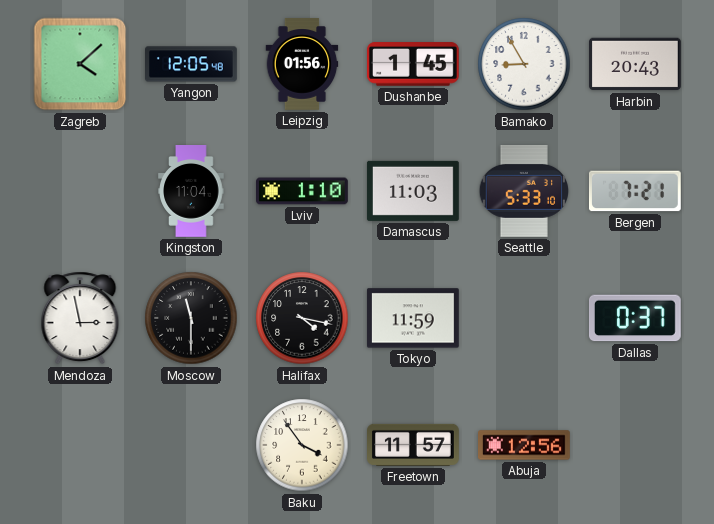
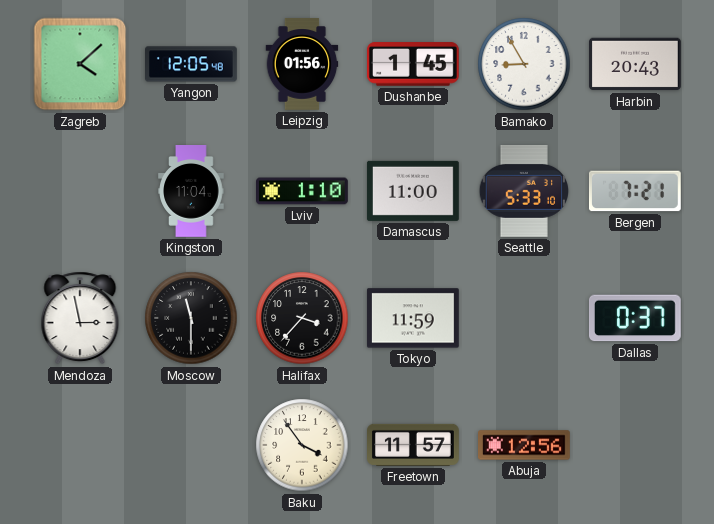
Damascus: 11:03 -> 11:00
Halifax: 4:17 -> 3:37
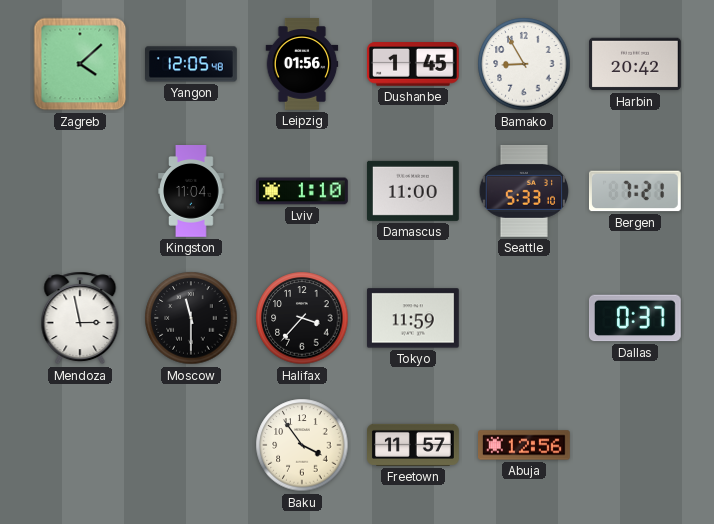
Harbin: 20:43 -> 20:42
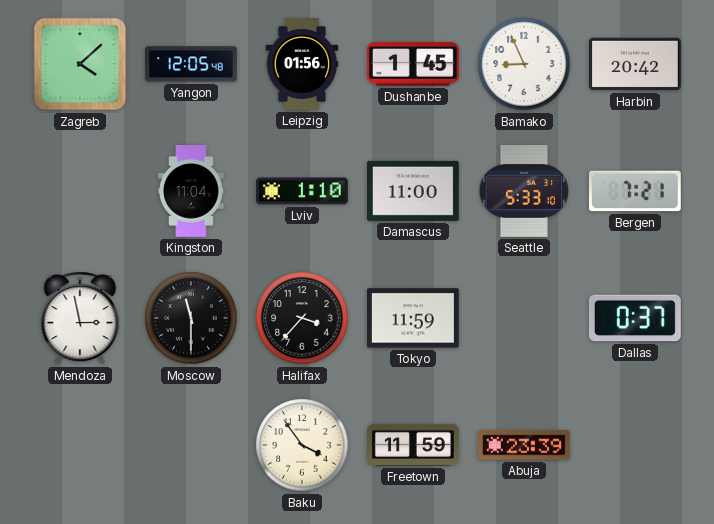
Bamako: 8:55 -> 8:56
Freetown: 11:57 -> 11:59
Abuja: 12:56 -> 23:39
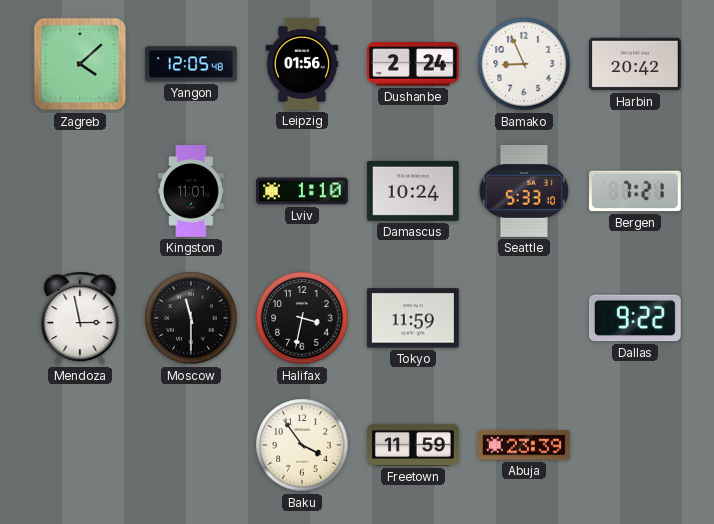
Dushanbe: 1:45 -> 2:24
Kingston: 11:04 -> 11:01
Damascus: 11:00 -> 10:24
Halifax: 3:37 -> 3:32
Dallas: 0:37 -> 9:22
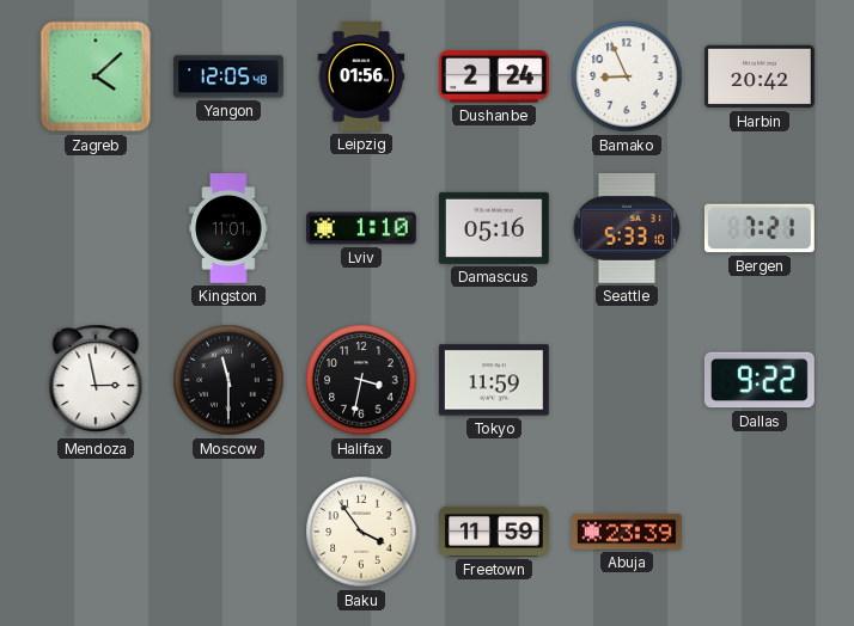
Damascus: 10:24 -> 05:16
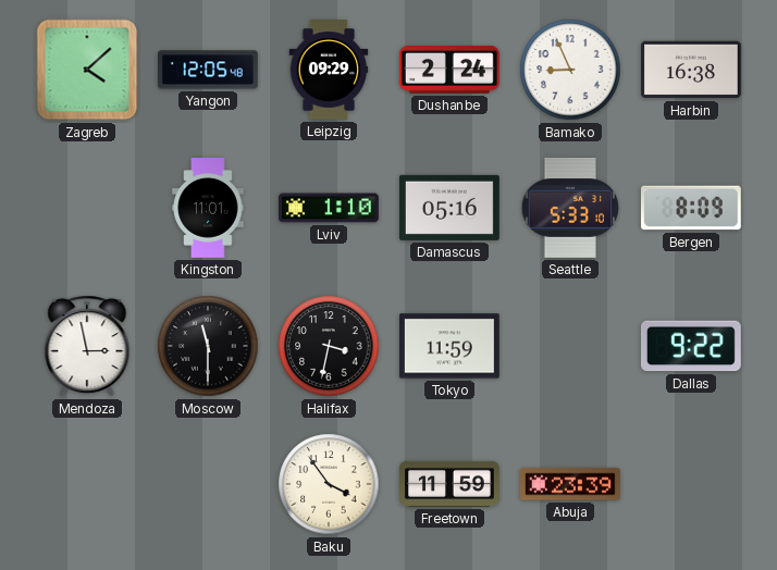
Leipzig: 01:56 -> 09:29
Harbin: 20:42 -> 16:38
Bergen: 7:21 -> 8:09
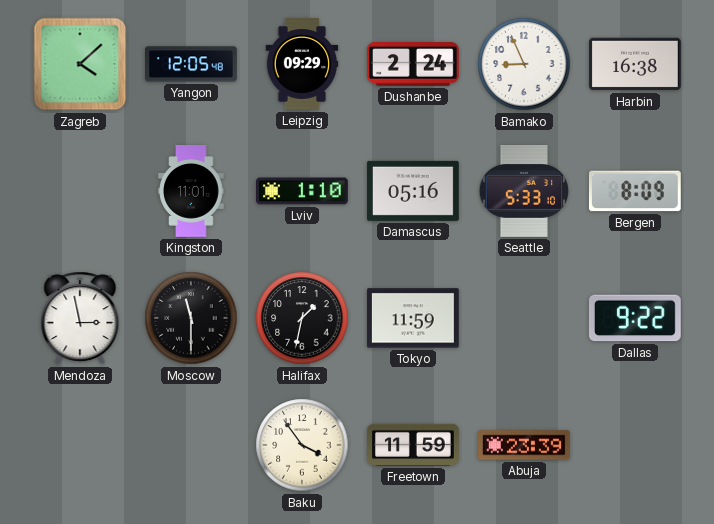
Halifax: 3:32 -> 1:32
